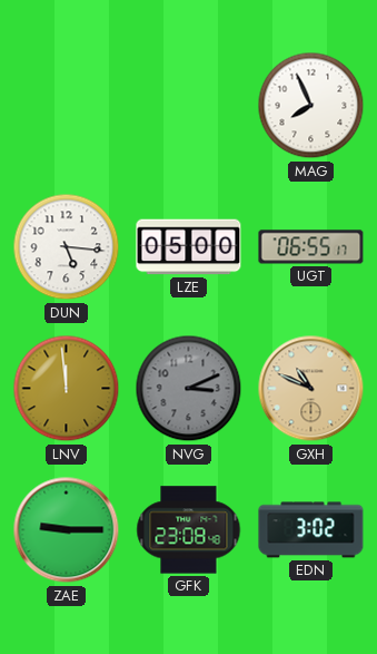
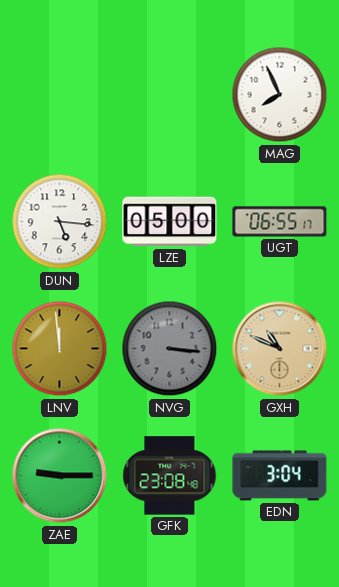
NVG: 3:11 -> 3:16
EDN: 3:02 -> 3:04
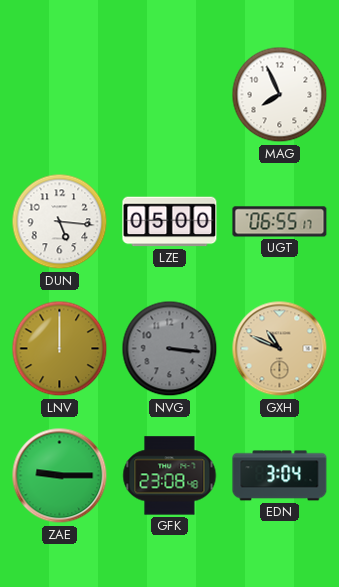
LNV: 11:59 -> 12:00
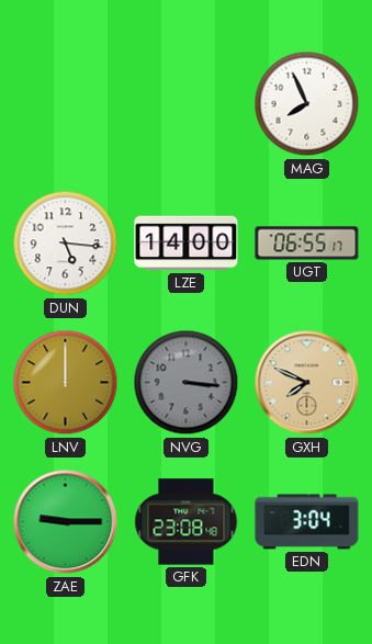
LZE: 05:00 -> 14:00
GXH: 10:49 -> 7:49
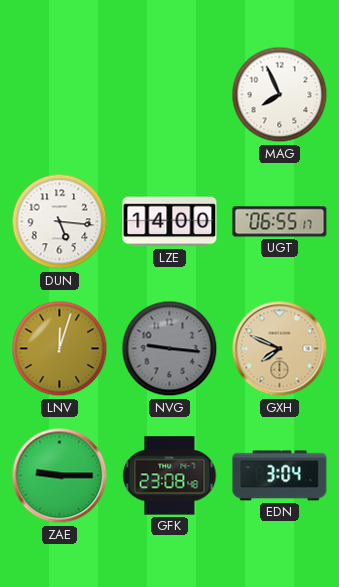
LNV: 12:00 -> 12:03
NVG: 3:16 -> 9:16
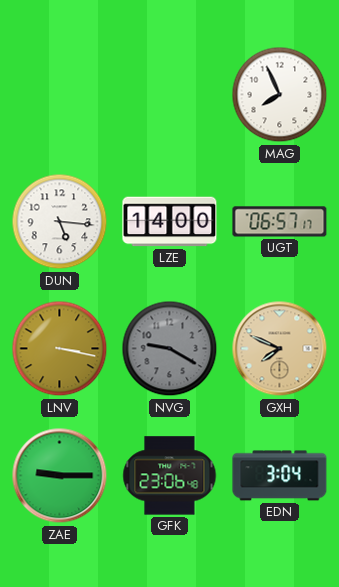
UGT: 06:55 -> 06:57
LNV: 12:03 -> 3:17
NVG: 9:16 -> 9:20
GFK: 23:08 -> 23:06
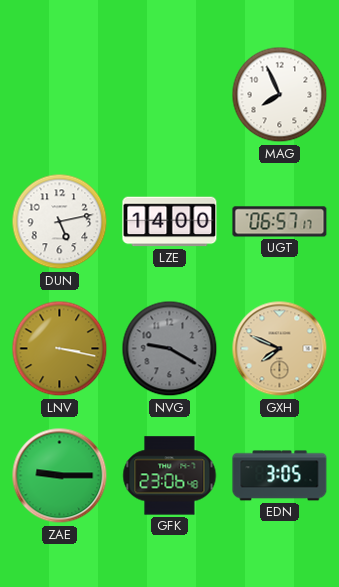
DUN: 5:16 -> 5:13
EDN: 3:04 -> 3:05
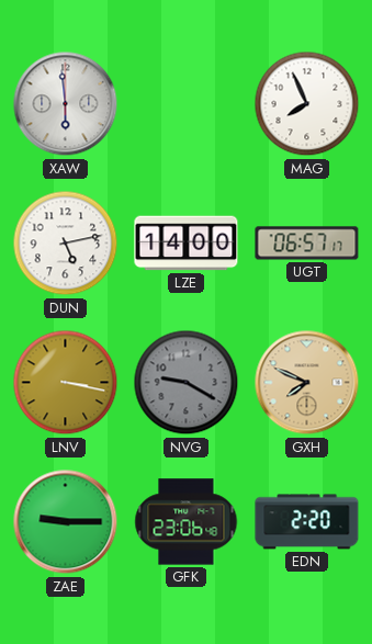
XAW: none -> 5:59
EDN: 3:05 -> 2:20
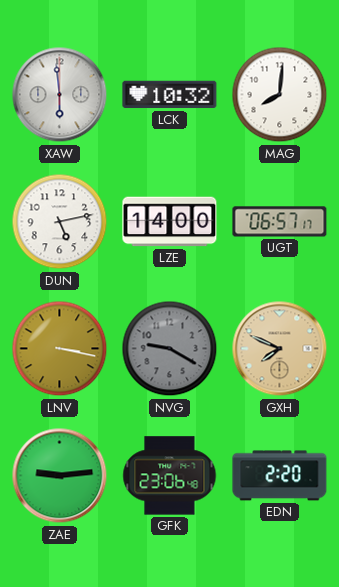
LCK: none -> 10:32
MAG: 7:56 -> 8:01
ZAE: 9:15 -> 9:14
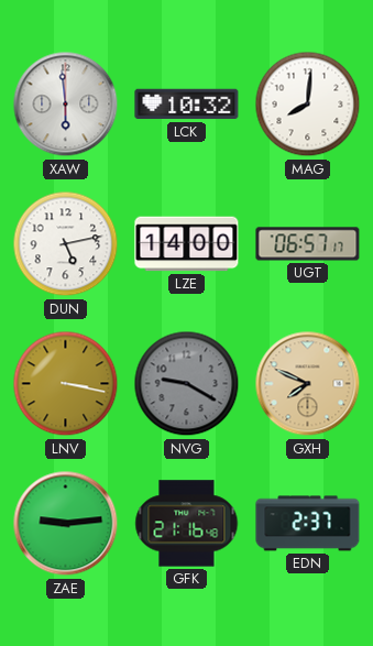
GFK: 23:06 -> 21:16
EDN: 2:20 -> 2:37
